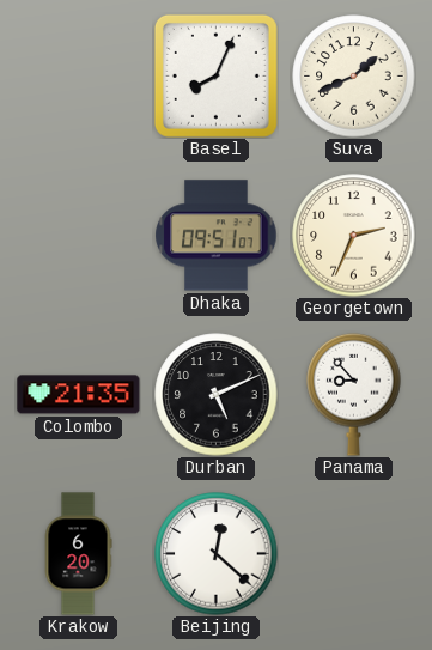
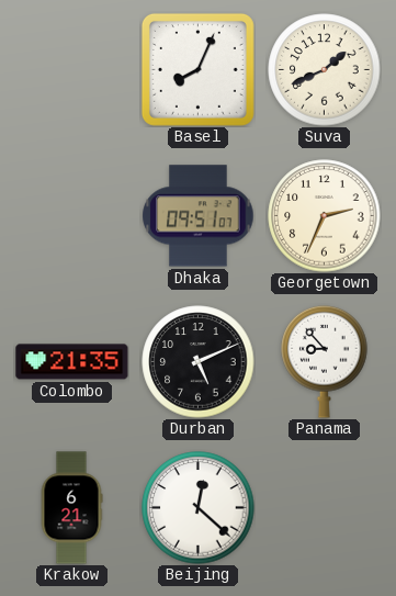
Krakow: 6:20 -> 6:21
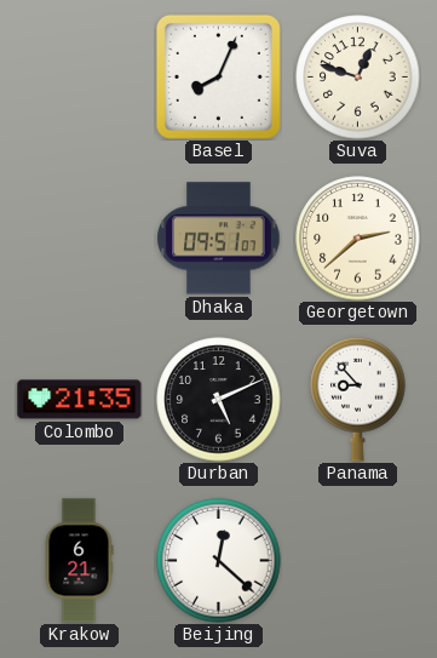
Suva: 1:41 -> 12:48
Georgetown: 2:34 -> 2:38
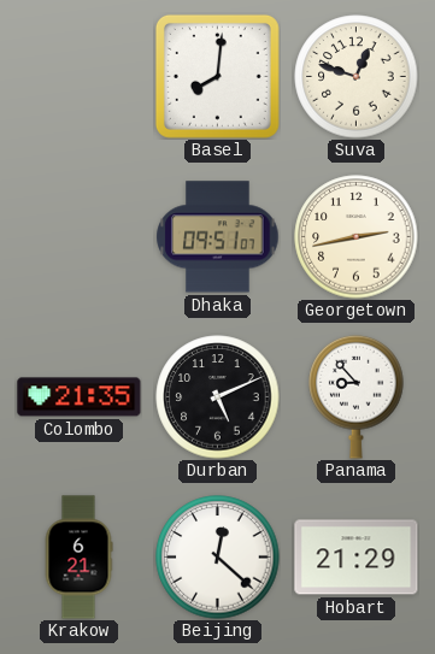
Basel: 8:04 -> 8:01
Georgetown: 2:38 -> 2:43
Hobart: none -> 21:29
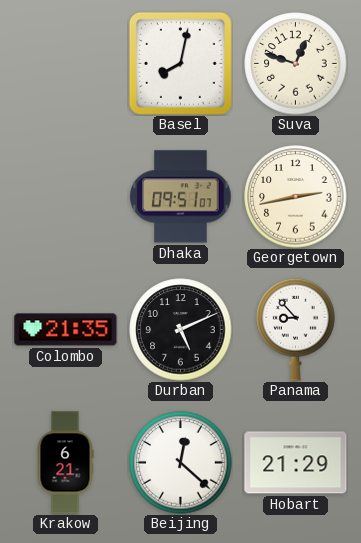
Basel: 8:01 -> 8:02
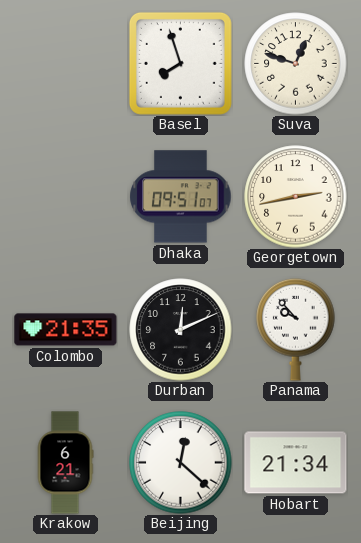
Basel: 8:02 -> 7:57
Durban: 5:11 -> 12:11
Panama: 8:53 -> 9:53
Hobart: 21:29 -> 21:34
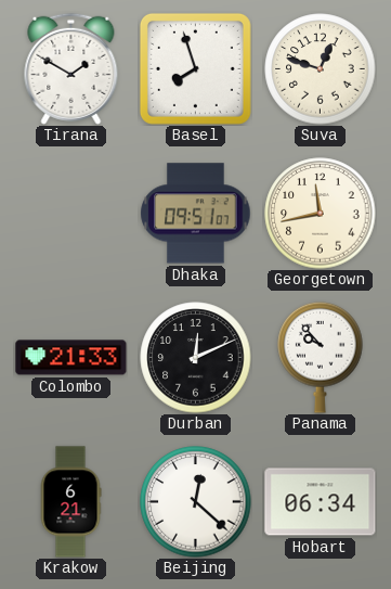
Tirana: none -> 1:50
Georgetown: 2:43 -> 11:43
Colombo: 21:35 -> 21:33
Hobart: 21:34 -> 06:34
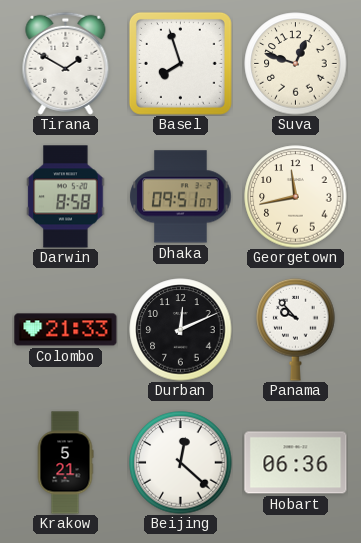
Darwin: none -> 8:58
Krakow: 6:21 -> 5:21
Hobart: 06:34 -> 06:36
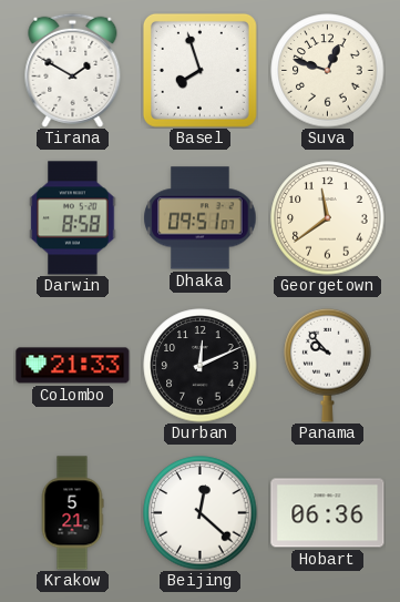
Georgetown: 11:43 -> 11:39
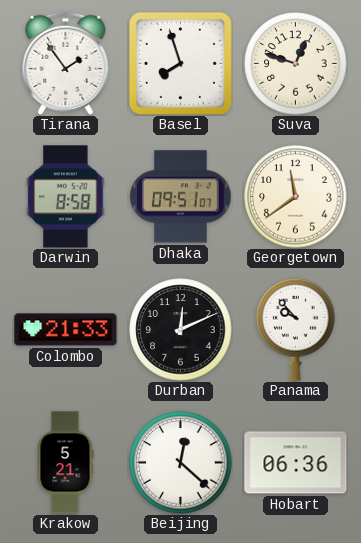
Tirana: 1:50 -> 1:54
